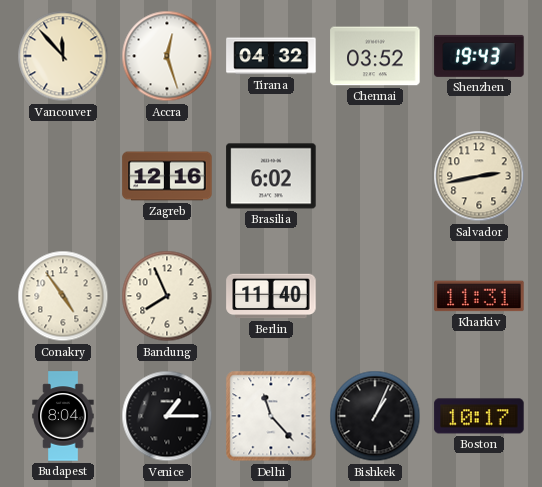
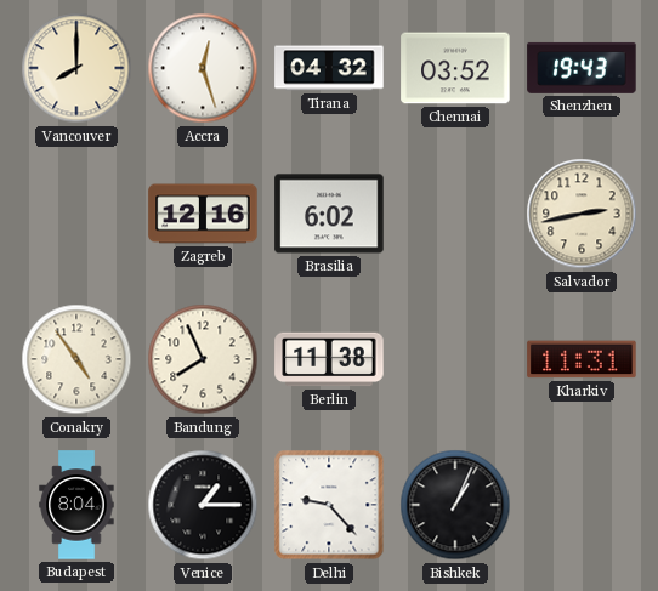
Vancouver: 11:53 -> 8:00
Berlin: 11:40 -> 11:38
Delhi: 11:23 -> 9:23
Boston: 10:17 -> none
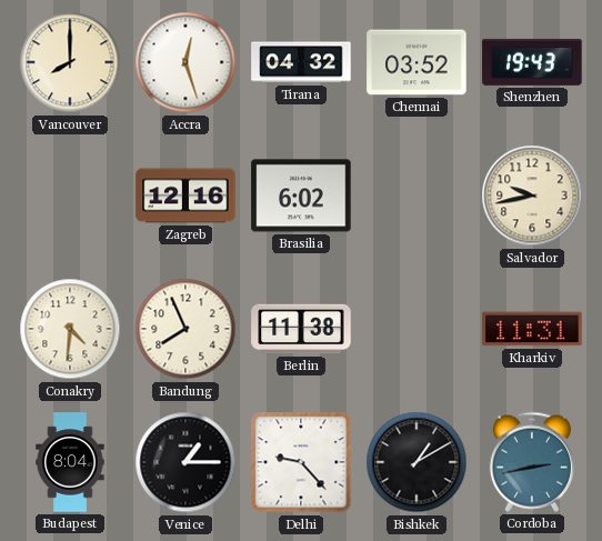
Salvador: 2:43 -> 9:43
Conakry: 4:54 -> 4:31
Bishkek: 1:04 -> 1:10
Cordoba: none -> 2:43
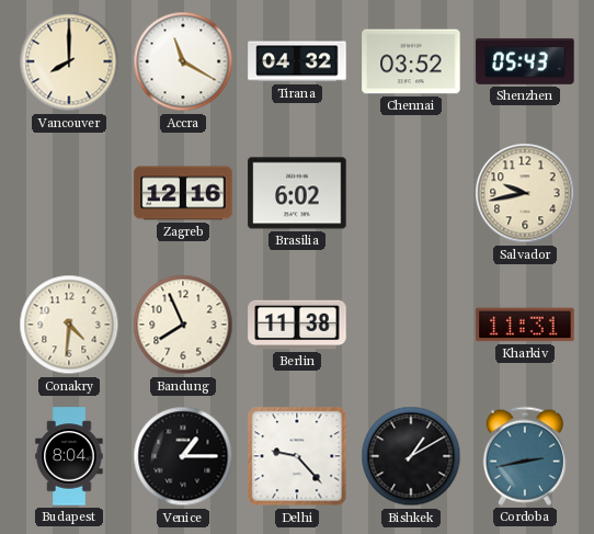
Accra: 12:27 -> 11:20
Shenzhen: 19:43 -> 05:43
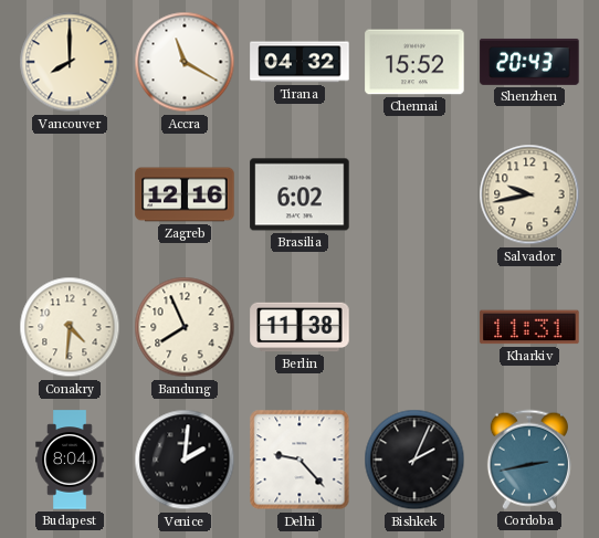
Chennai: 03:52 -> 15:52
Shenzhen: 05:43 -> 20:43
Venice: 1:15 -> 2:01
Bishkek: 1:10 -> 2:04
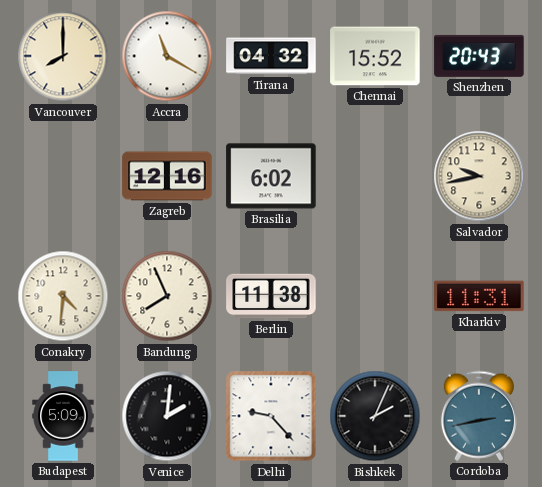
Budapest: 8:04 -> 5:09
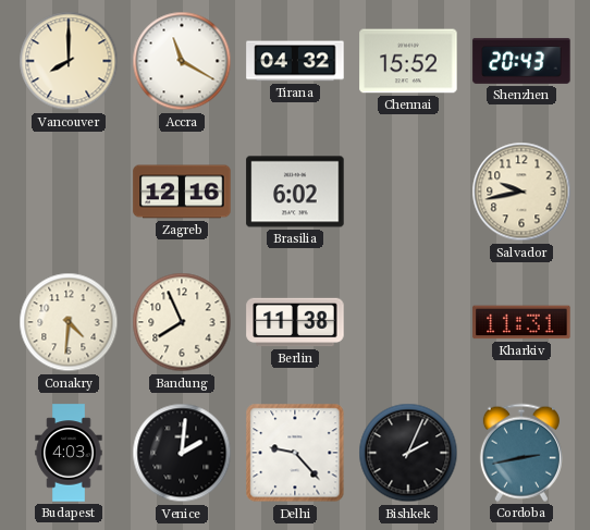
Budapest: 5:09 -> 4:03
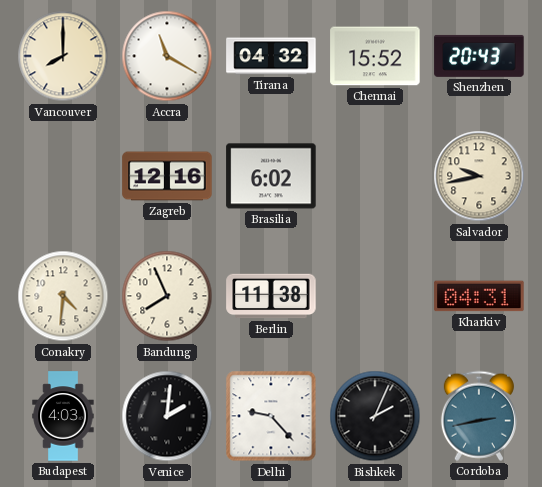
Kharkiv: 11:31 -> 04:31
